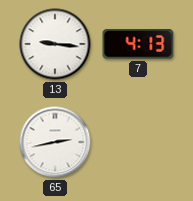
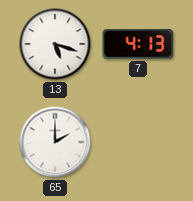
13: 9:16 -> 5:18
65: 2:43 -> 2:00
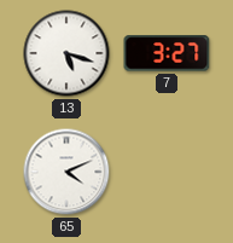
7: 4:13 -> 3:27
65: 2:00 -> 4:11
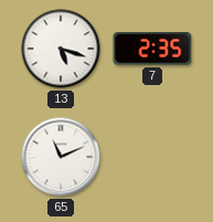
7: 3:27 -> 2:35
65: 4:11 -> 11:11
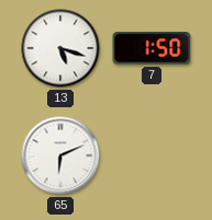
7: 2:35 -> 1:50
65: 11:11 -> 6:11
